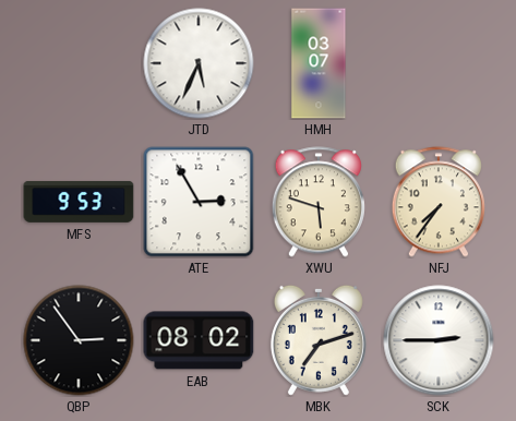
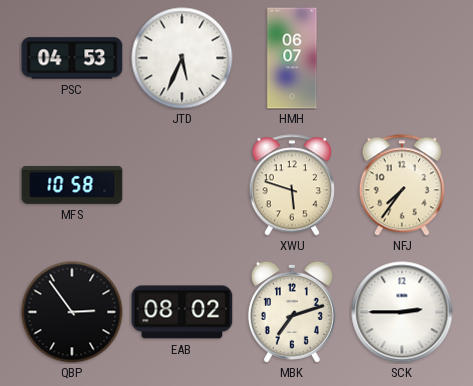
PSC: none -> 04:53
HMH: 03:07 -> 06:07
MFS: 9:53 -> 10:58
ATE: 2:55 -> none
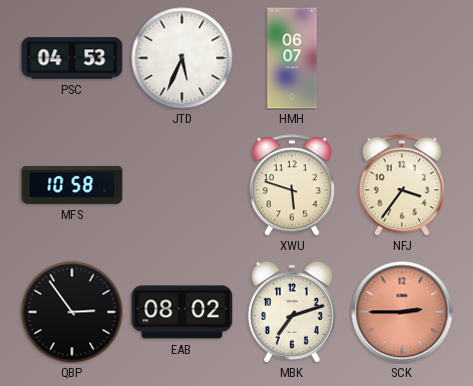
NFJ: 7:36 -> 3:36
SCK dial: white -> salmon
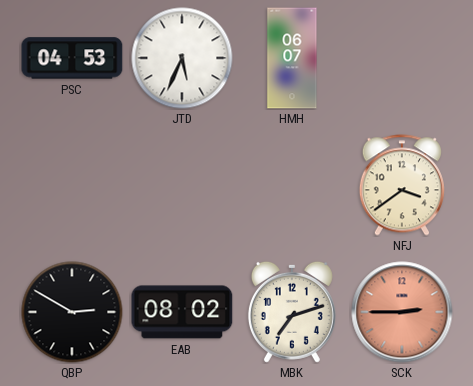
MFS: 10:58 -> none
XWU: 5:48 -> none
NFJ: 3:36 -> 3:39
QBP: 2:54 -> 2:50
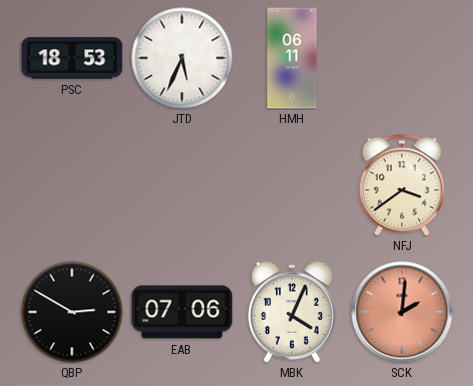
PSC: 04:53 -> 18:53
HMH: 06:07 -> 06:11
EAB: 08:02 -> 07:06
MBK: 7:12 -> 4:04
SCK: 2:45 -> 2:01
